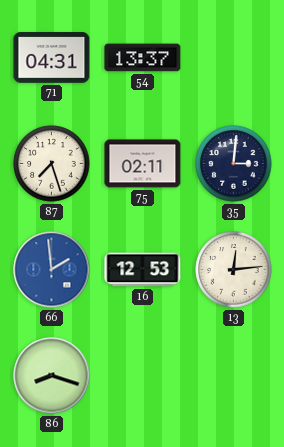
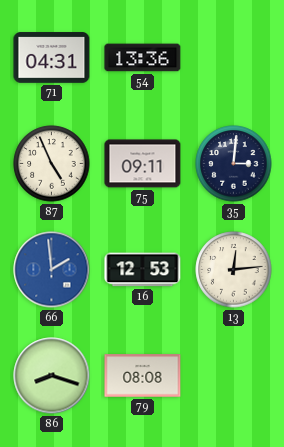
54: 13:37 -> 13:36
87: 7:27 -> 4:56
75: 02:11 -> 09:11
79: none -> 08:08
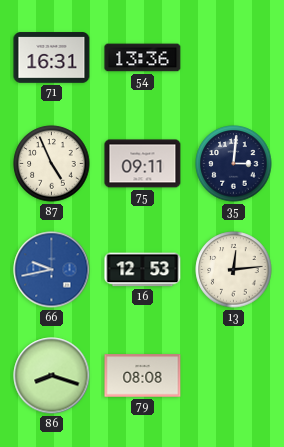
71: 04:31 -> 16:31
66: 1:59 -> 9:43
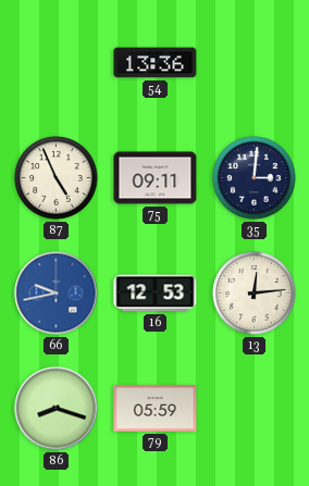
71: 16:31 -> none
79: 08:08 -> 05:59
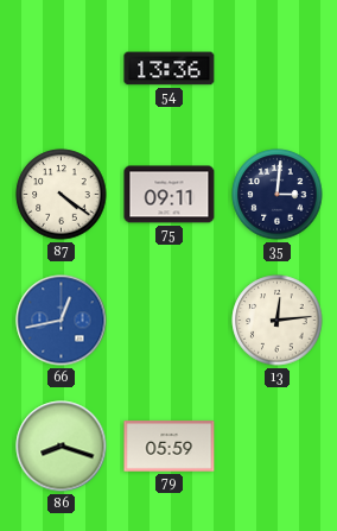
87: 4:56 -> 4:21
66: 9:43 -> 12:43
16: 12:53 -> none
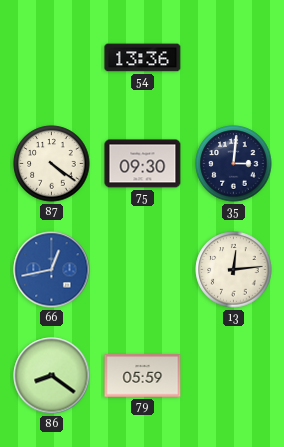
75: 09:11 -> 09:30
86: 8:18 -> 8:21
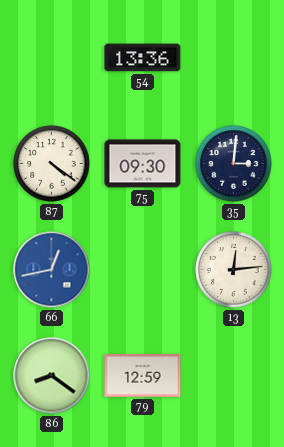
79: 05:59 -> 12:59
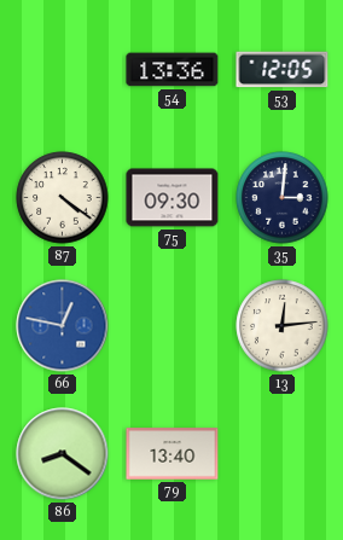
53: none -> 12:05
66: 12:43 -> 12:47
79: 12:59 -> 13:40
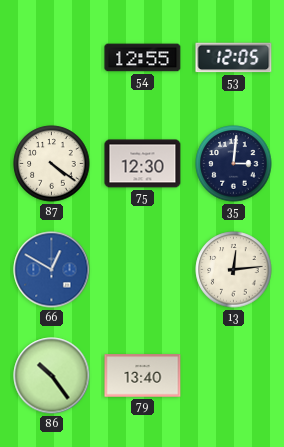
54: 13:36 -> 12:55
75: 09:30 -> 12:30
66: 12:47 -> 12:50
86: 8:21 -> 10:24
